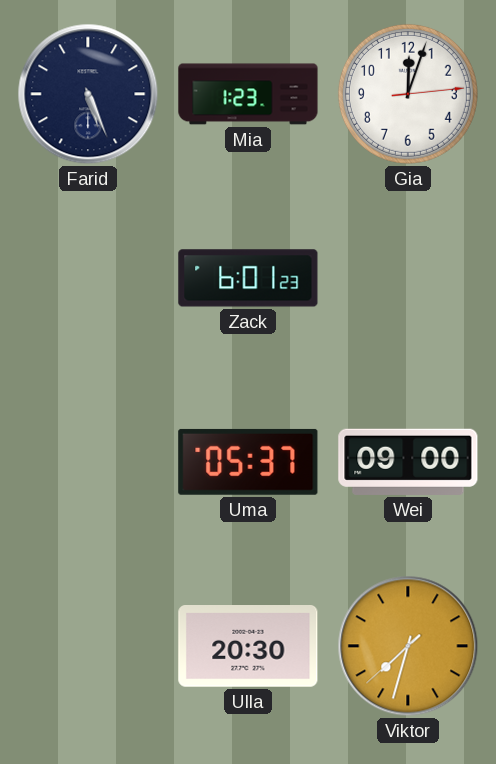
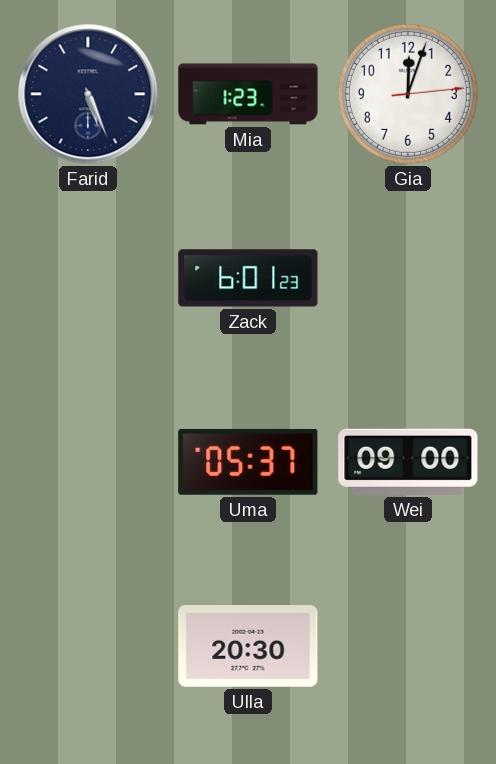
Viktor: 7:32 -> none
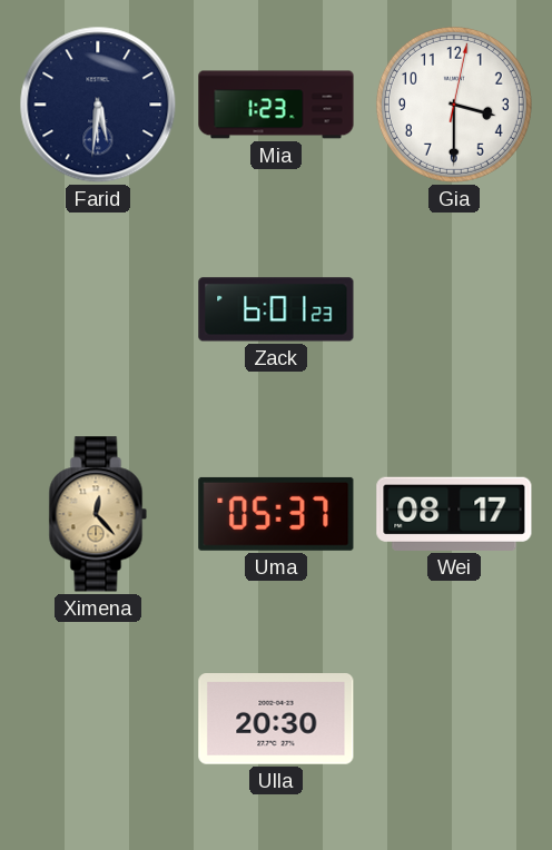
Farid: 5:26 -> 5:31
Gia: 12:03 -> 3:30
Ximena: none -> 12:23
Wei: 09:00 -> 08:17
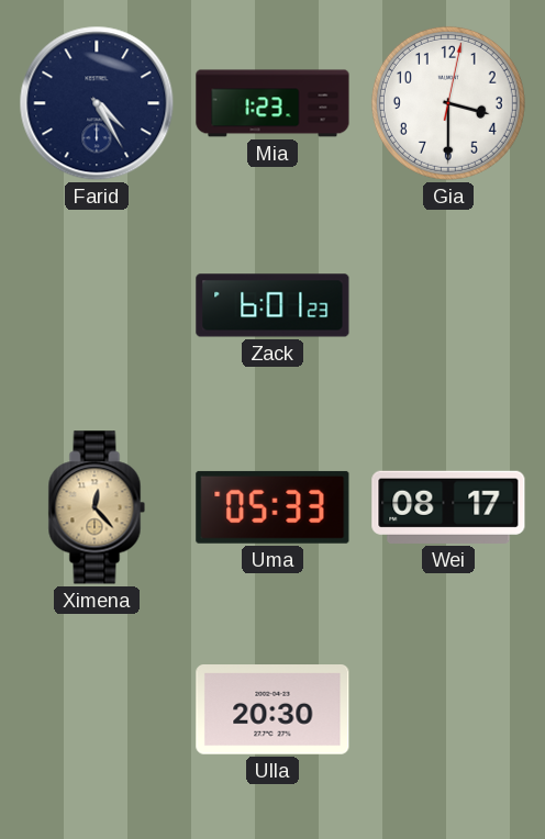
Farid: 5:31 -> 4:25
Uma: 05:37 -> 05:33
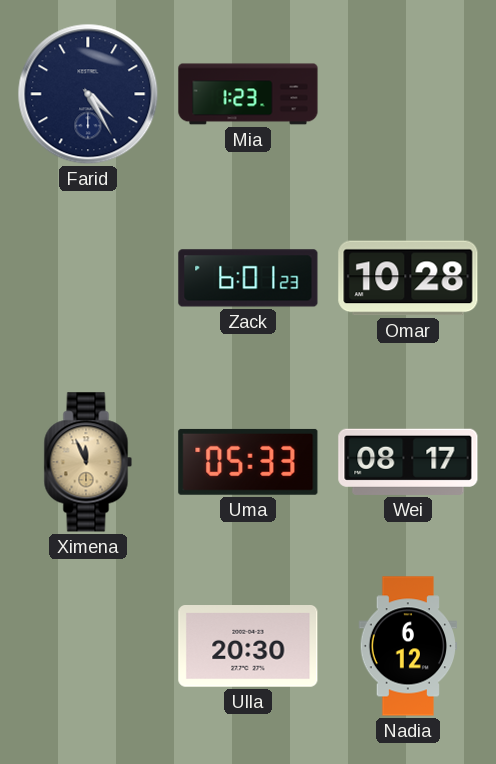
Gia: 3:30 -> none
Omar: none -> 10:28
Ximena: 12:23 -> 11:56
Nadia: none -> 6:12
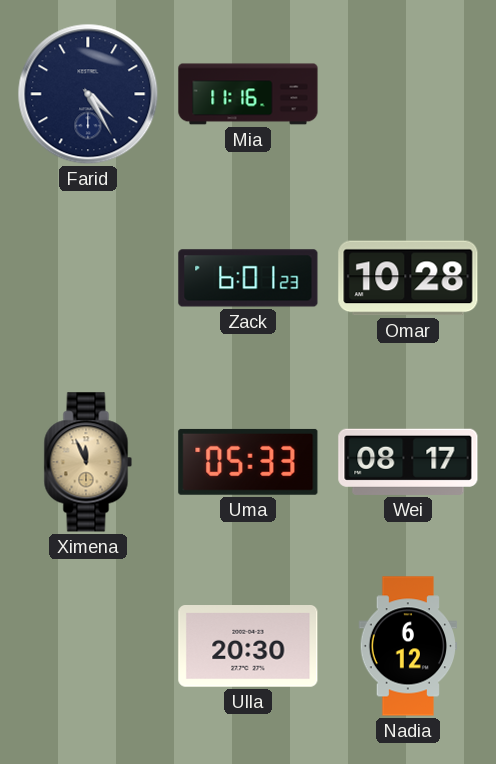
Mia: 1:23 -> 11:16
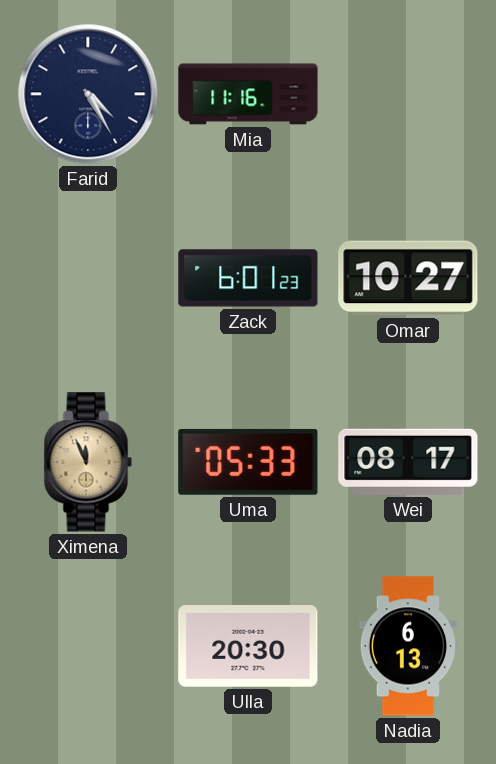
Omar: 10:28 -> 10:27
Nadia: 6:12 -> 6:13
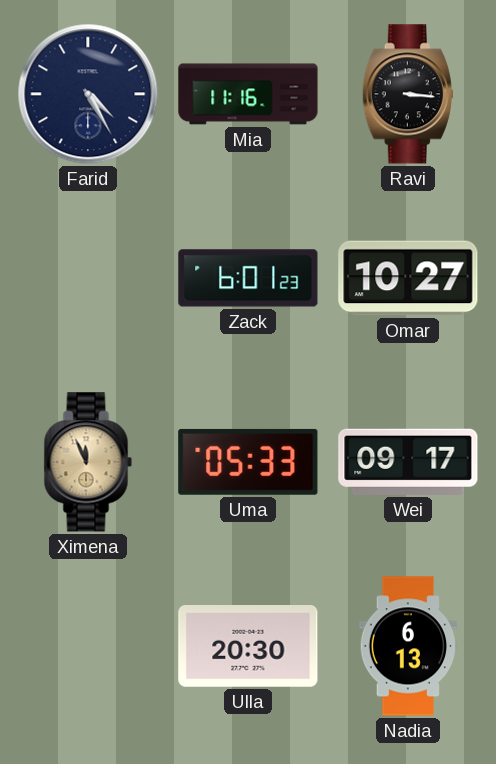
Ravi: none -> 3:16
Wei: 08:17 -> 09:17
